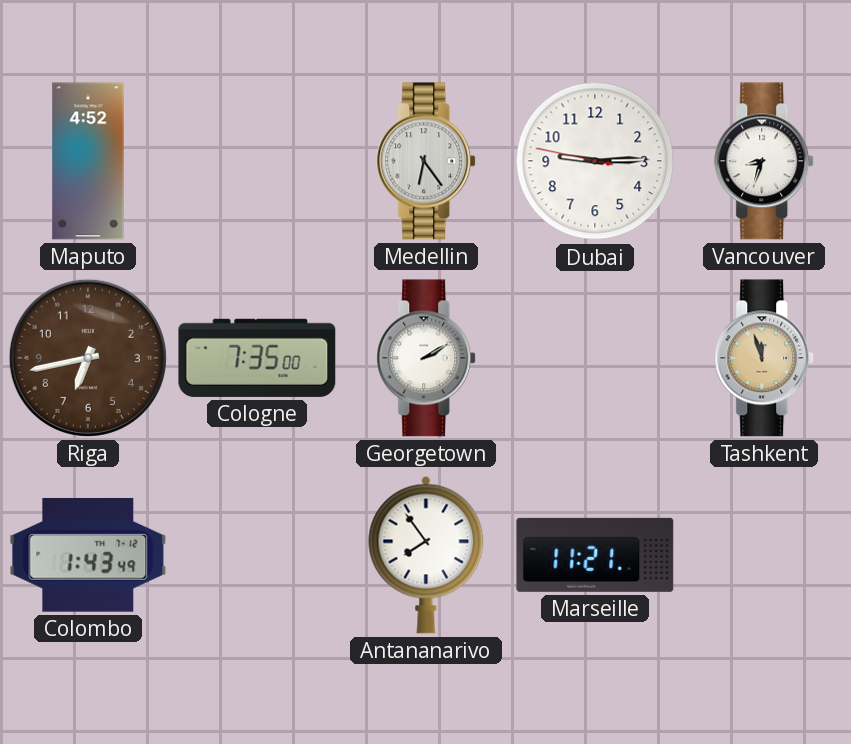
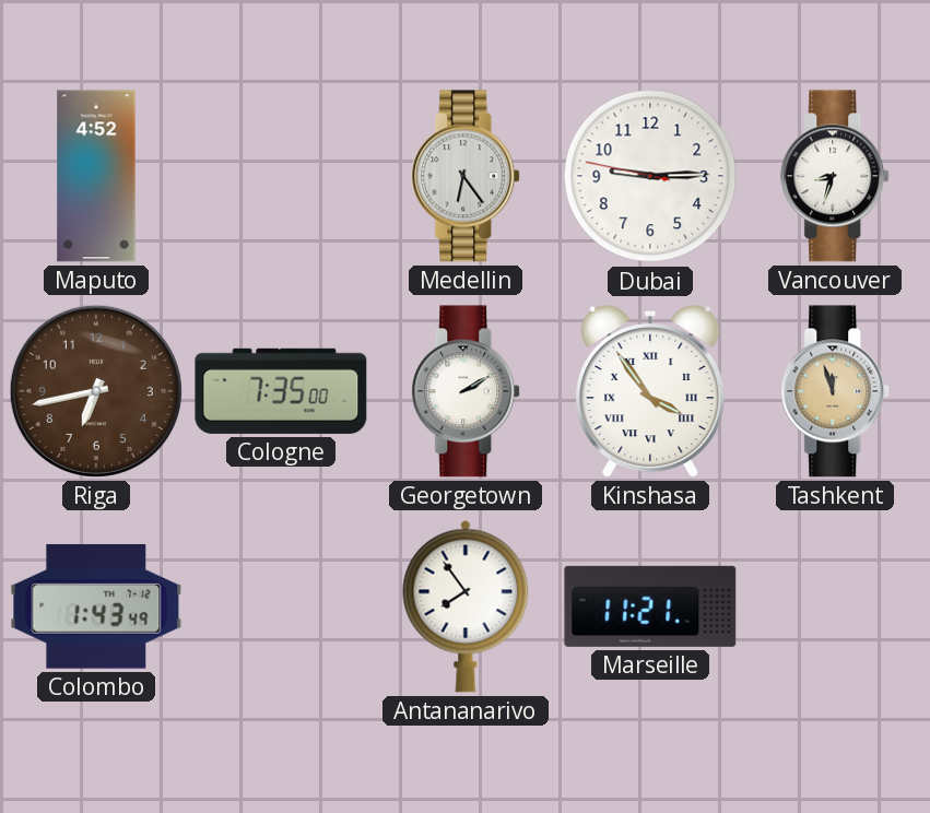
Kinshasa: none -> 3:54
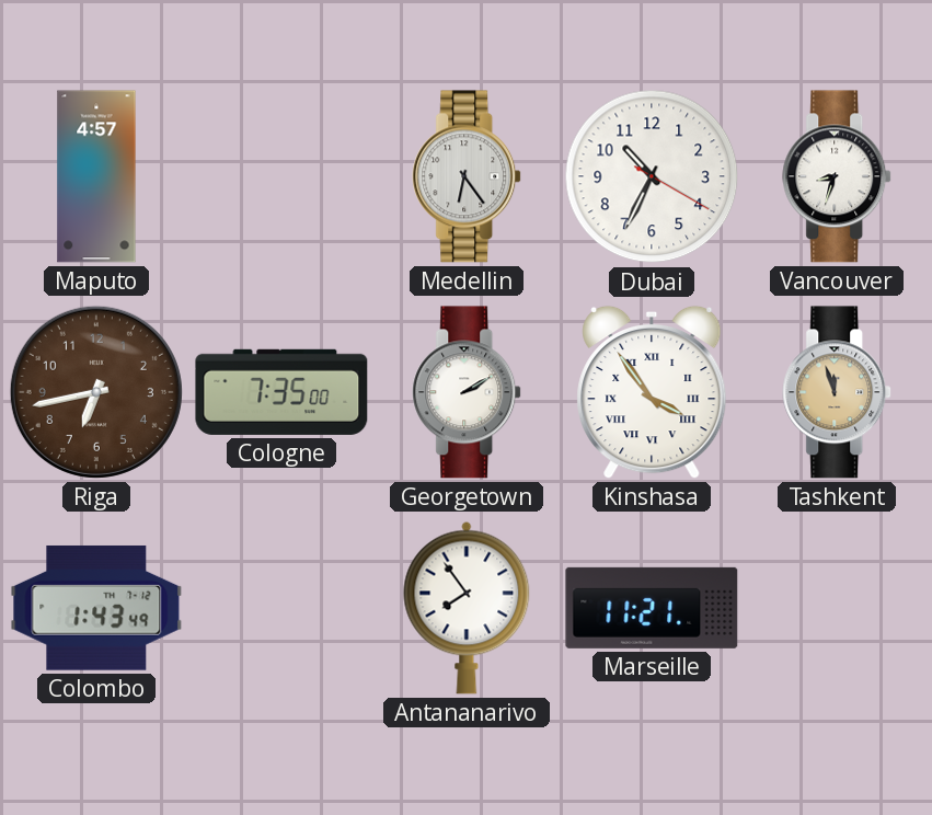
Maputo: 4:52 -> 4:57
Dubai: 9:14 -> 10:34
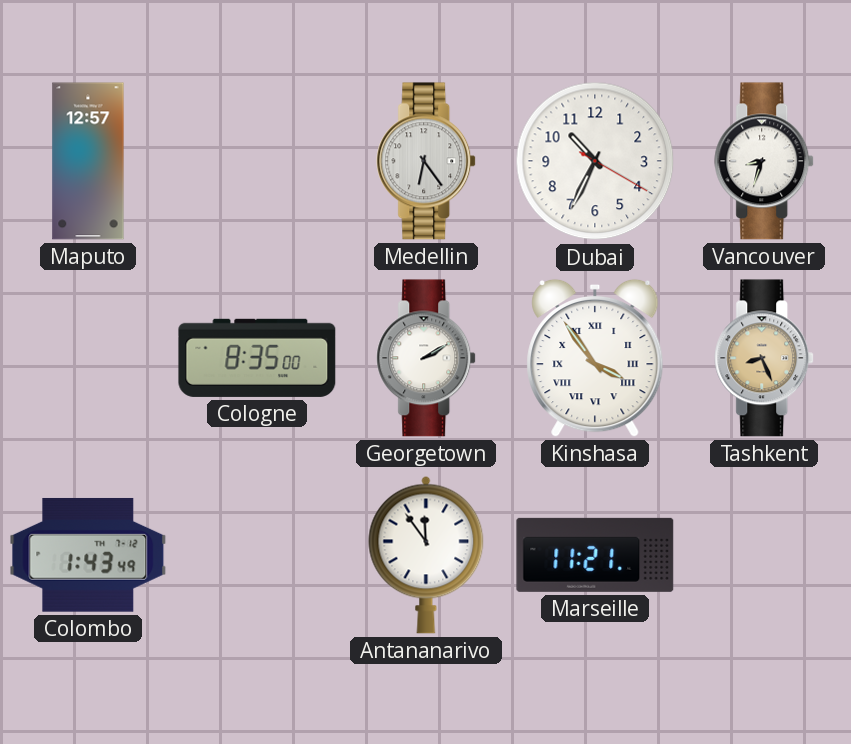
Maputo: 4:57 -> 12:57
Riga: 6:43 -> none
Cologne: 7:35 -> 8:35
Tashkent: 11:57 -> 8:26
Antananarivo: 7:54 -> 11:54
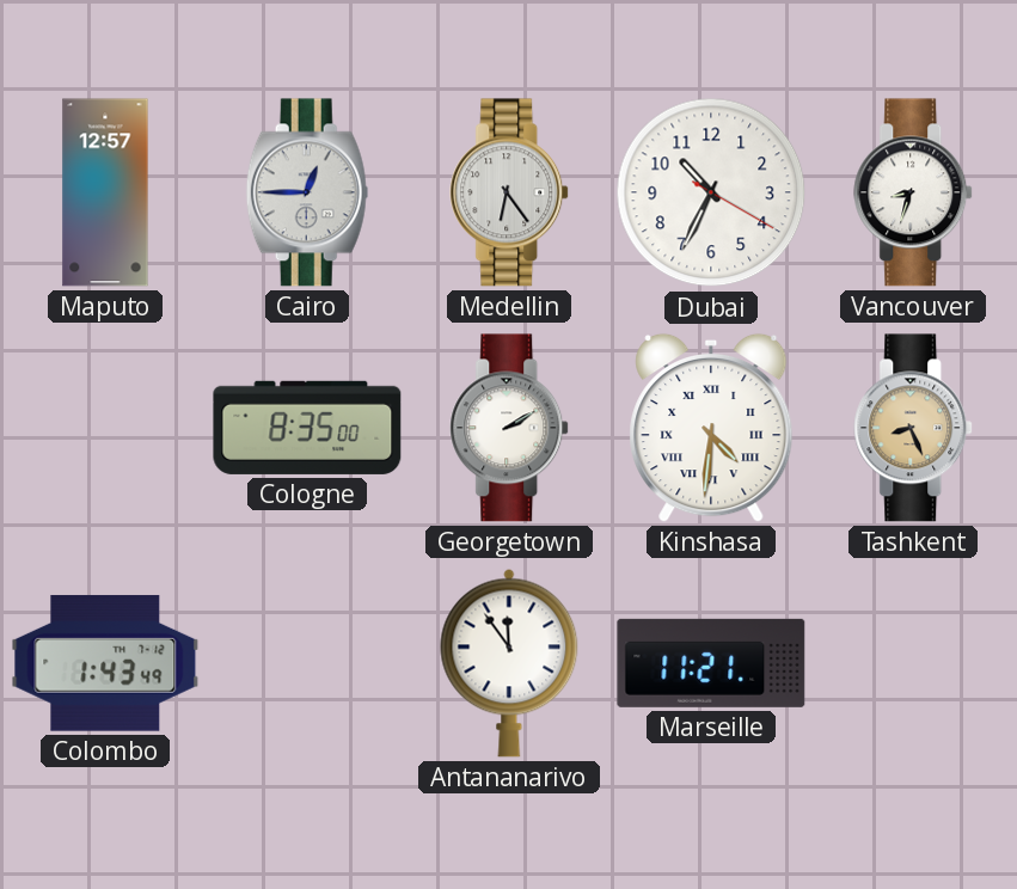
Cairo: none -> 12:45
Kinshasa: 3:54 -> 4:31
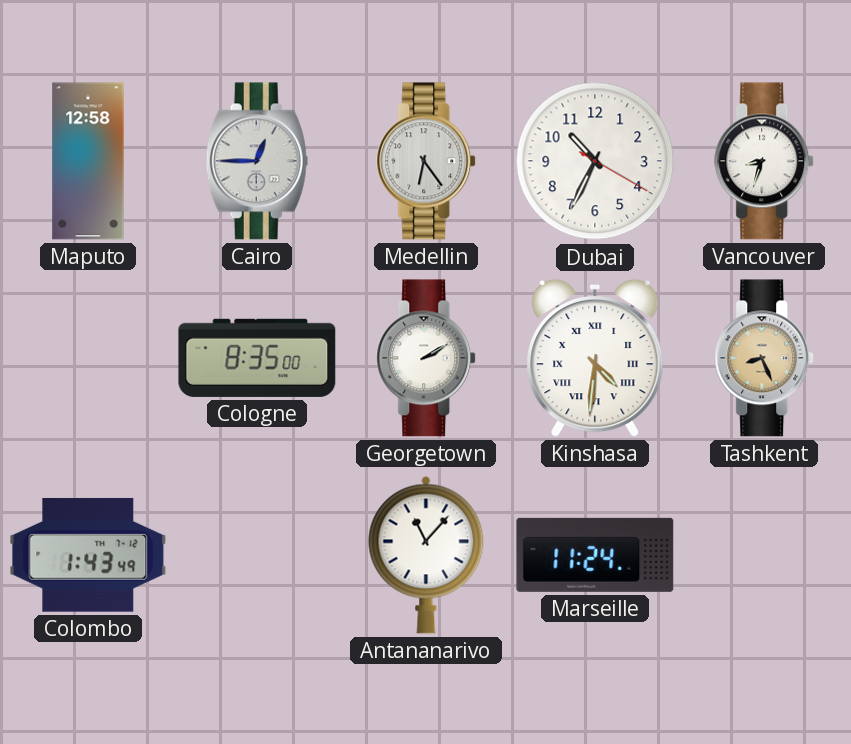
Maputo: 12:57 -> 12:58
Antananarivo: 11:54 -> 11:07
Marseille: 11:21 -> 11:24
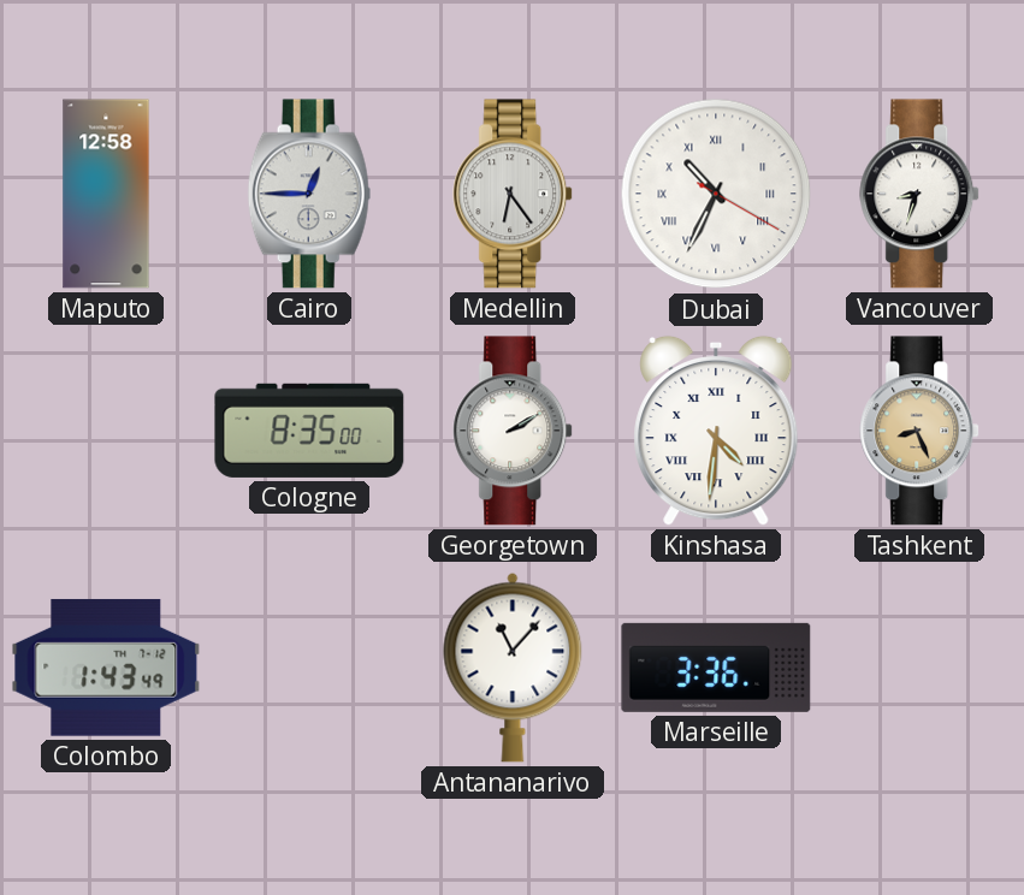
Dubai numerals: Arabic -> Roman
Marseille: 11:24 -> 3:36
